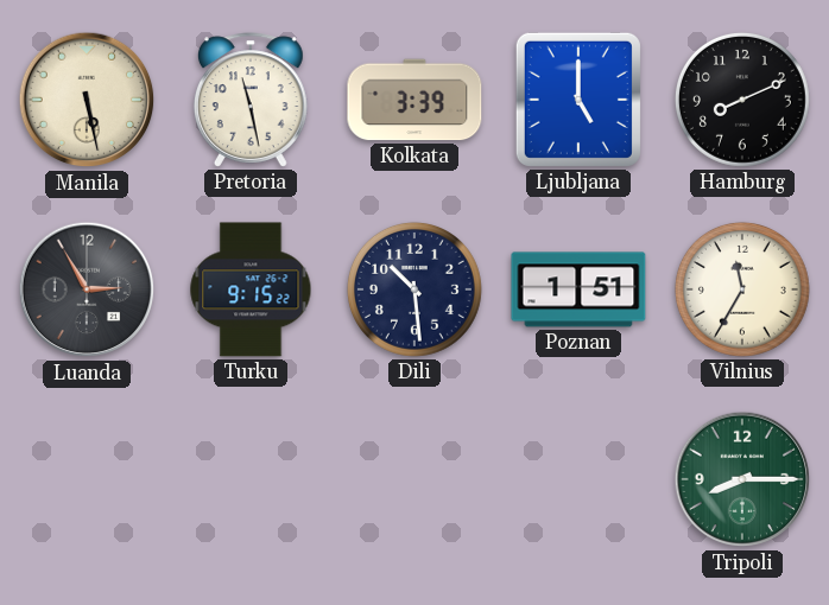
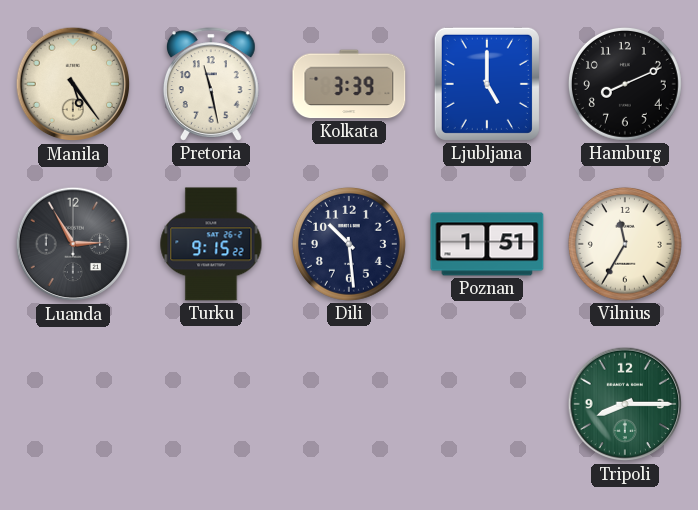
Manila: 5:28 -> 5:24
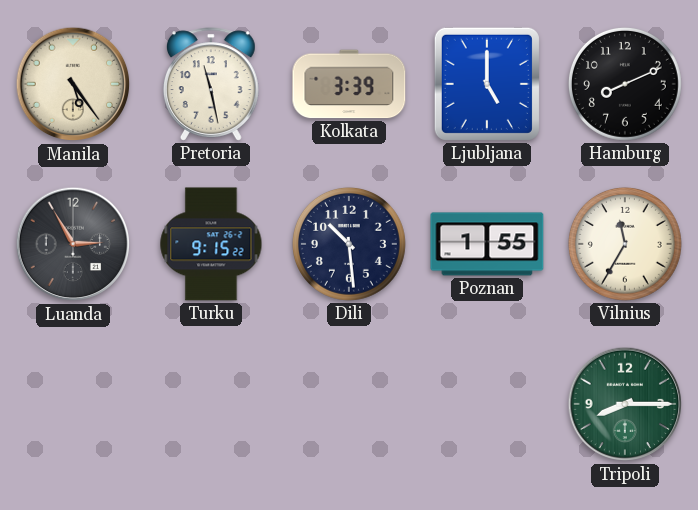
Poznan: 1:51 -> 1:55
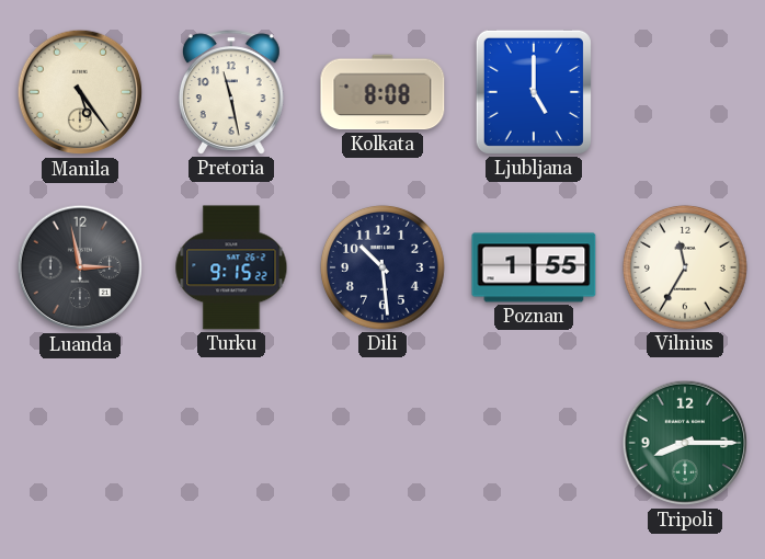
Kolkata: 3:39 -> 8:08
Hamburg: 8:11 -> none
Luanda: 2:55 -> 2:58
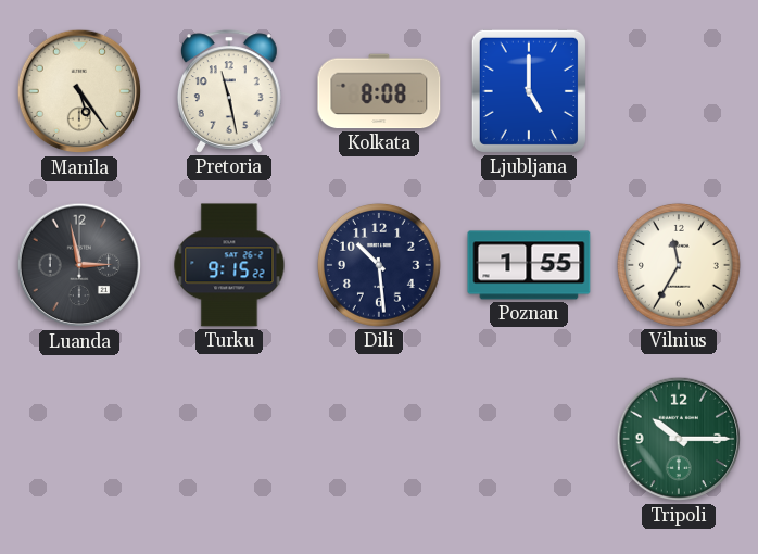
Tripoli: 8:15 -> 10:15
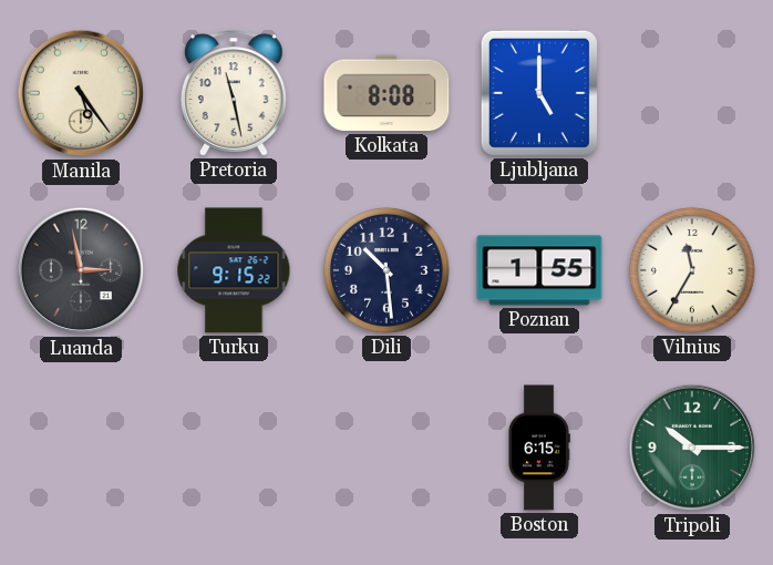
Boston: none -> 6:15
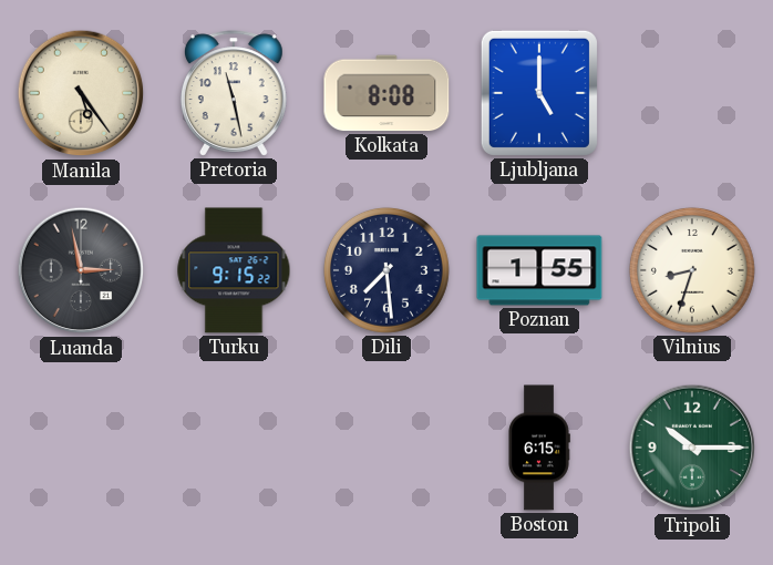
Dili: 10:29 -> 7:29
Vilnius: 11:35 -> 8:33
